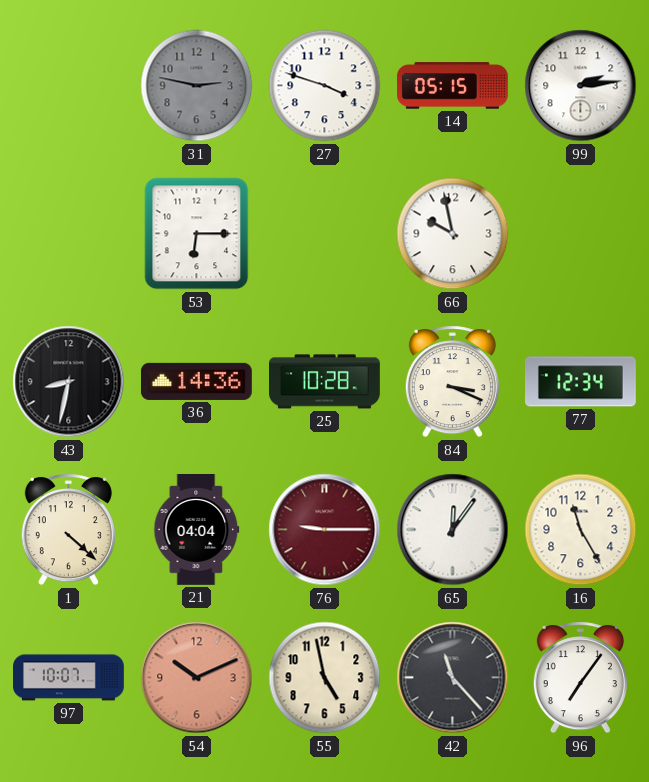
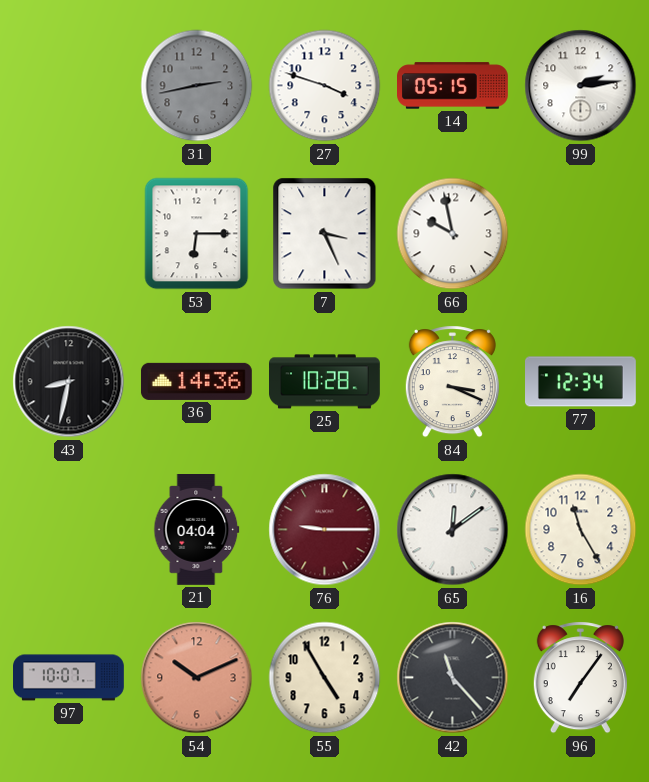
31: 2:47 -> 2:43
7: none -> 3:26
1: 4:22 -> none
65: 12:06 -> 12:09
55: 4:58 -> 4:55
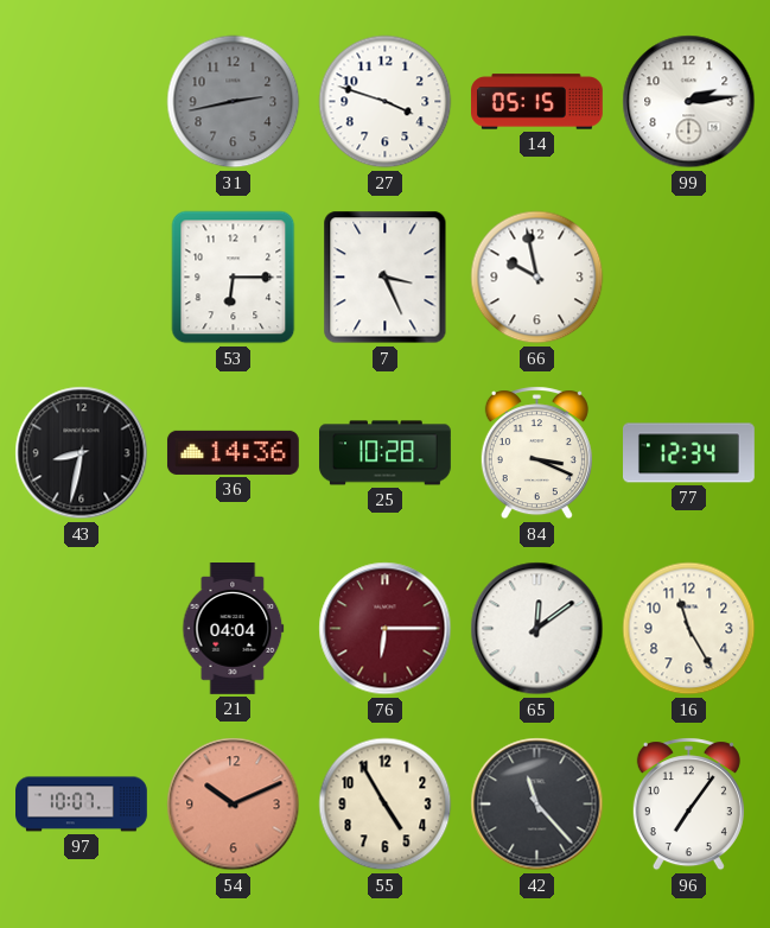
76: 9:15 -> 6:15
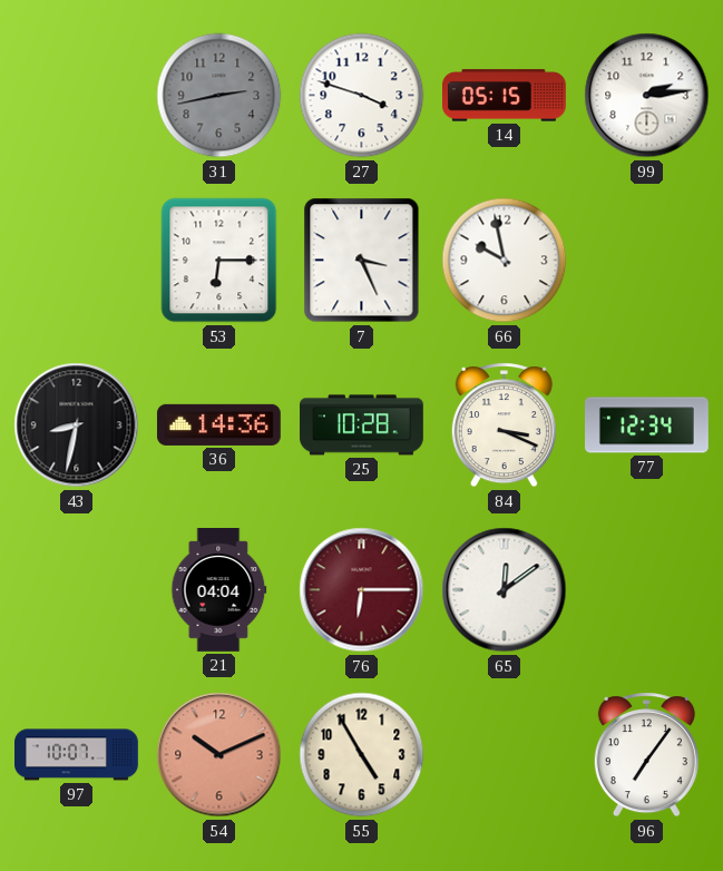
16: 11:25 -> none
42: 11:23 -> none
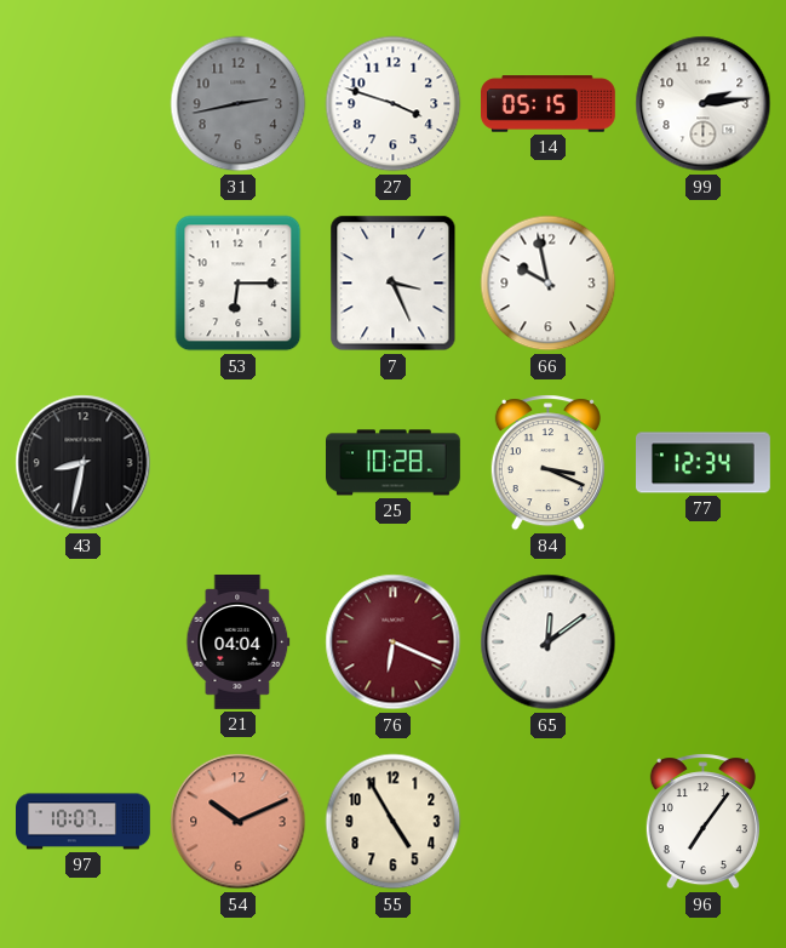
36: 14:36 -> none
76: 6:15 -> 6:19
